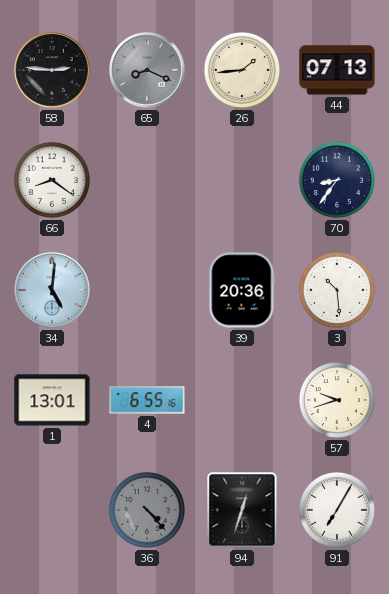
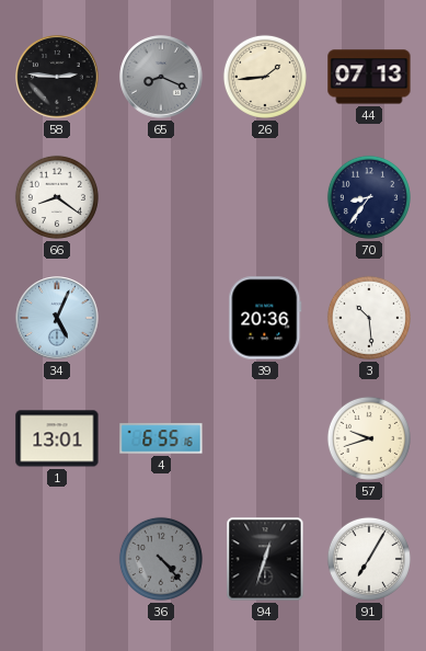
34: 5:01 -> 5:04
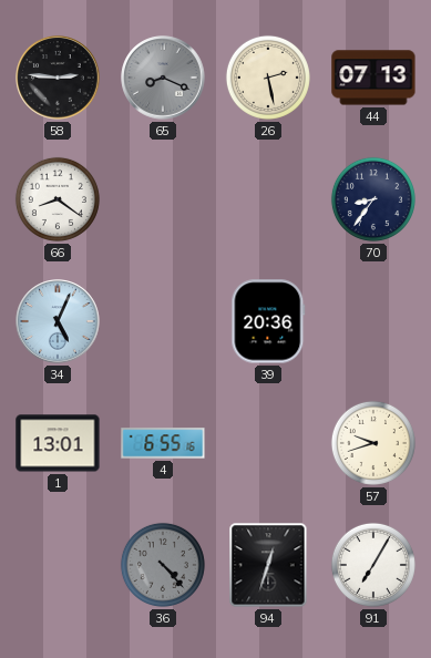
26: 1:44 -> 2:28
3: 10:29 -> none
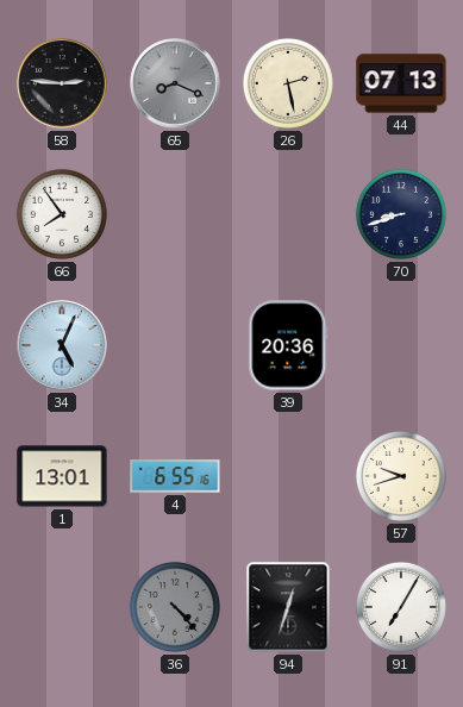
66: 8:21 -> 7:54
70: 8:36 -> 8:42
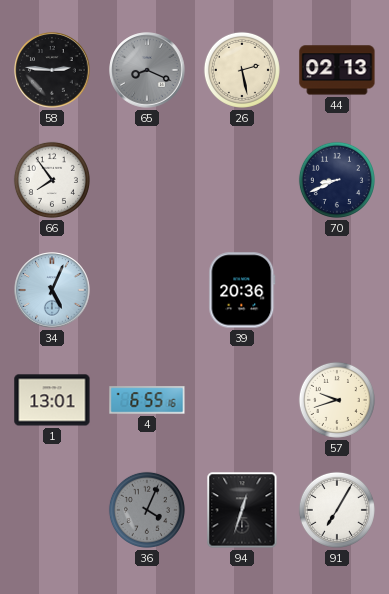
44: 07:13 -> 02:13
70: 8:42 -> 8:41
36: 4:23 -> 4:04
